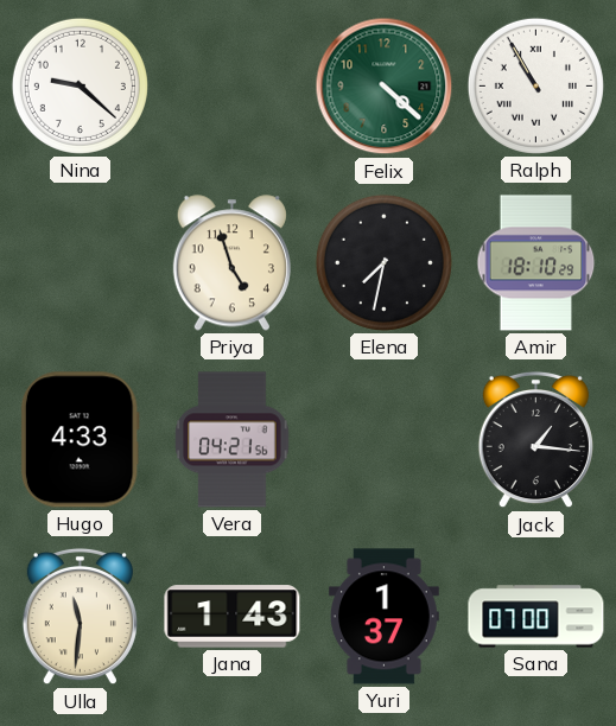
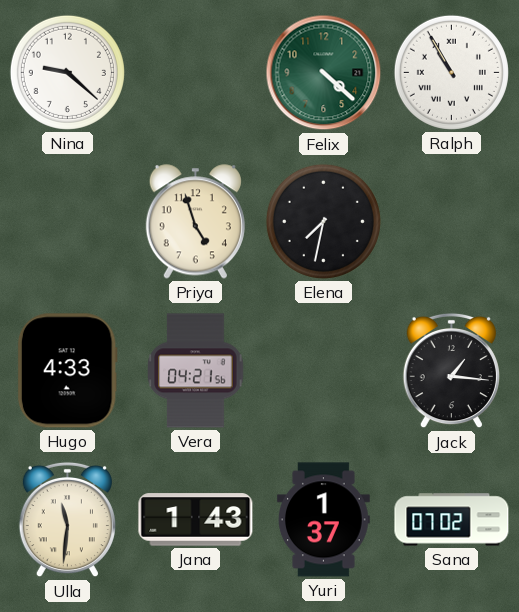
Amir: 18:10 -> none
Sana: 07:00 -> 07:02
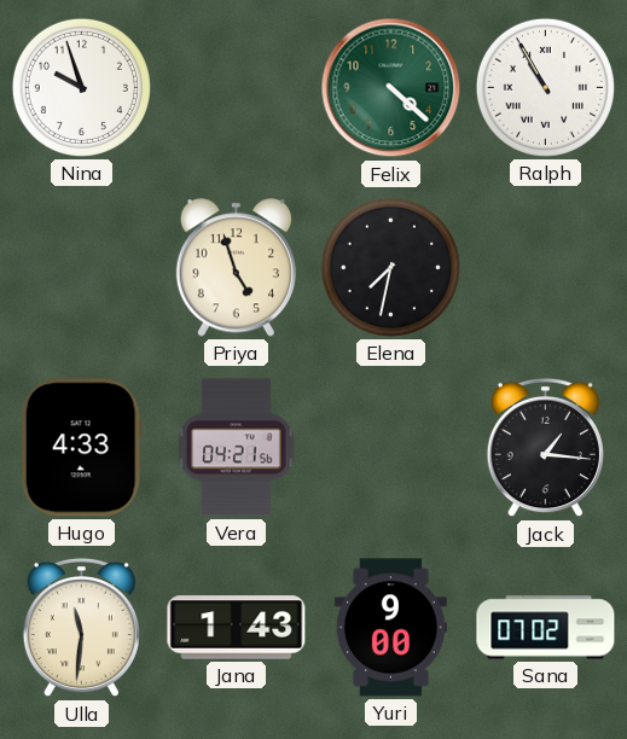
Nina: 9:22 -> 9:57
Yuri: 1:37 -> 9:00
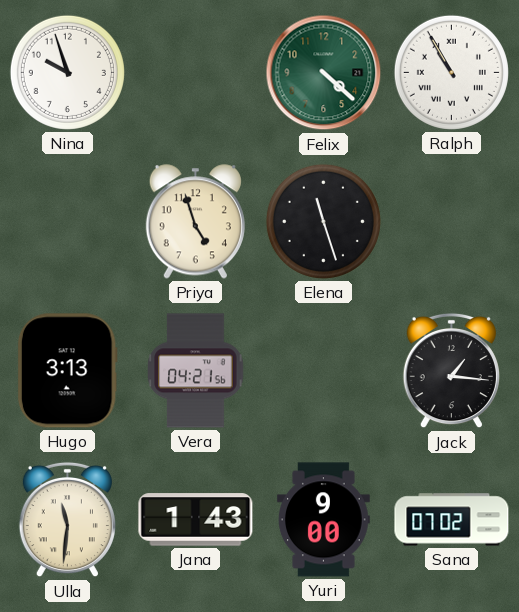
Elena: 7:32 -> 11:27
Hugo: 4:33 -> 3:13
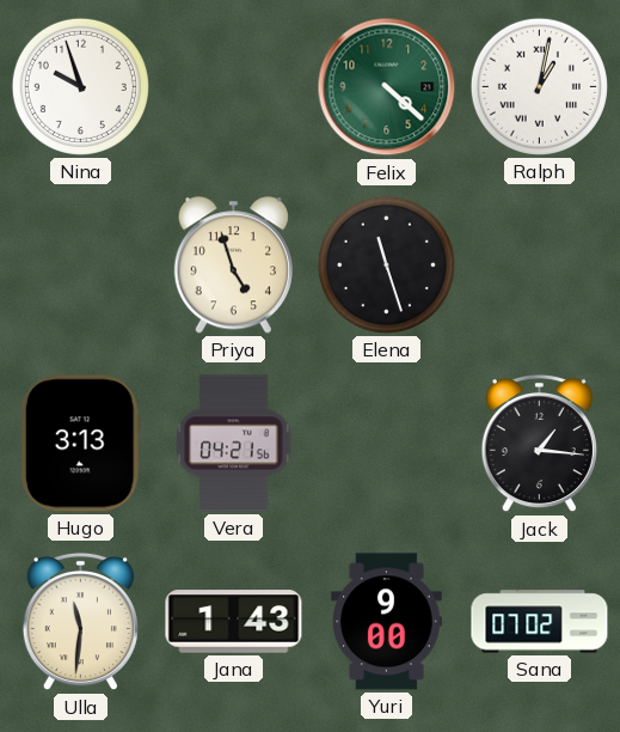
Ralph: 10:55 -> 1:02
